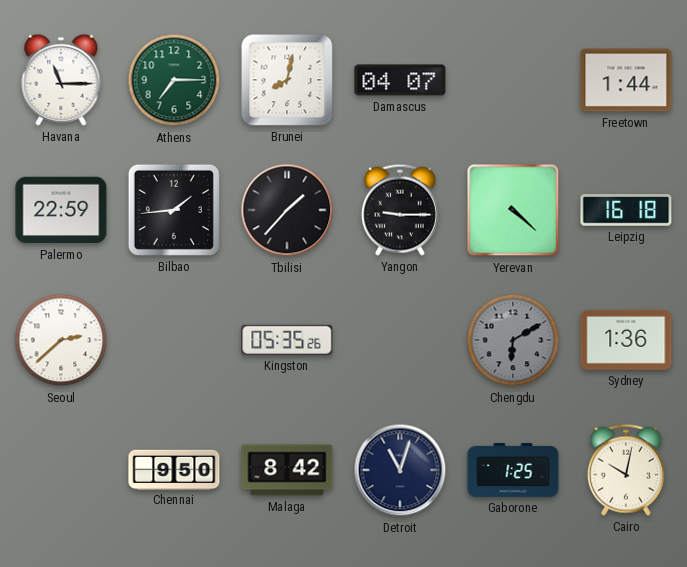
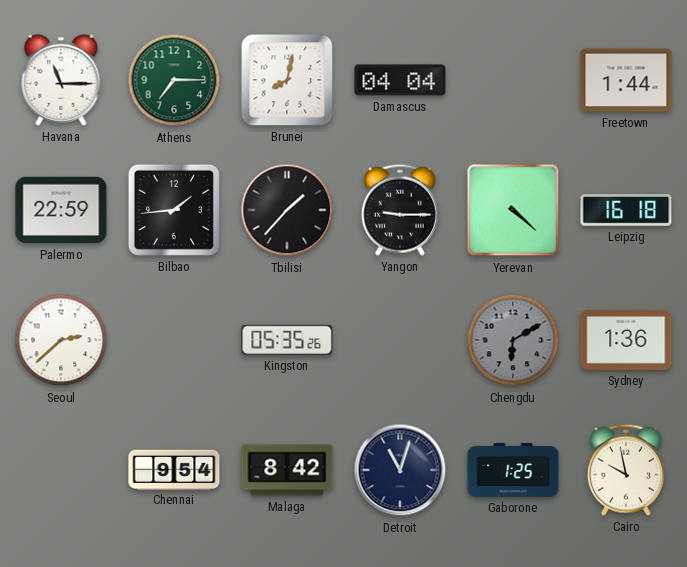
Damascus: 04:07 -> 04:04
Chennai: 9:50 -> 9:54
Cairo: 10:02 -> 9:58
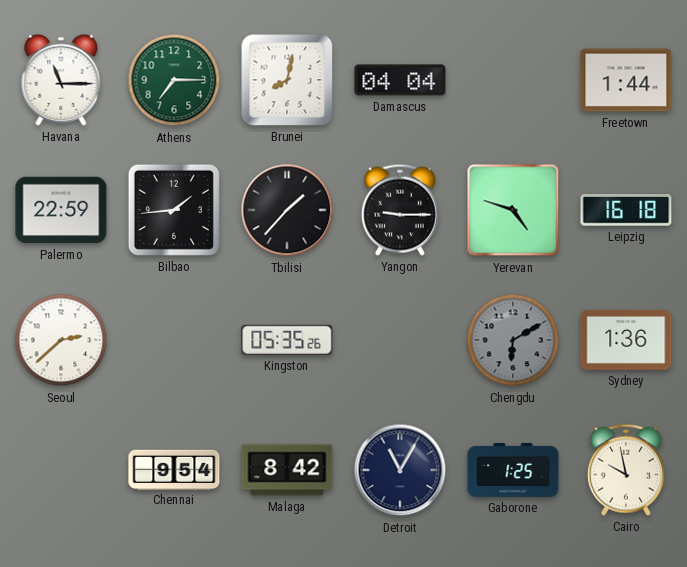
Yerevan: 4:22 -> 4:48
Detroit: 11:03 -> 11:05
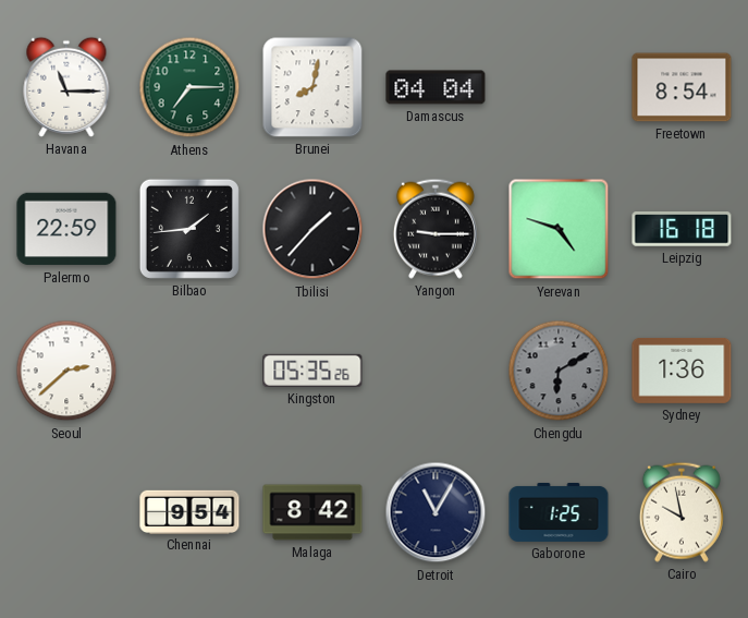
Freetown: 1:44 -> 8:54
